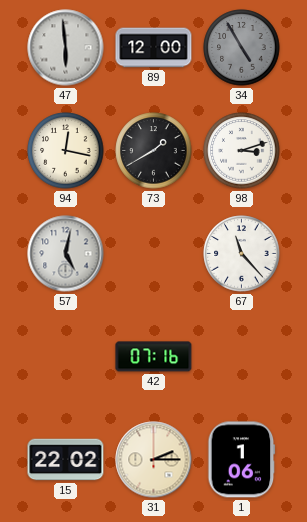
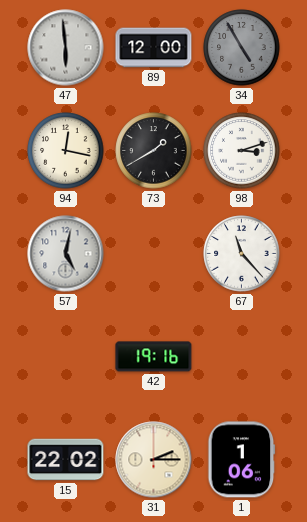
42: 07:16 -> 19:16
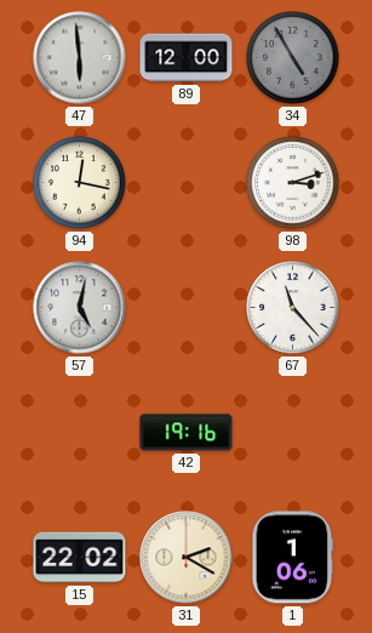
73: 1:40 -> none
31: 2:15 -> 2:20
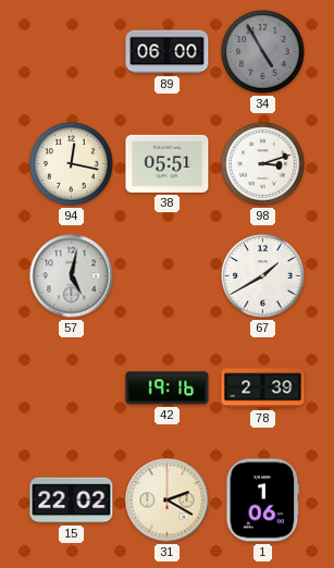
47: 5:59 -> none
89: 12:00 -> 06:00
38: none -> 05:51
67: 11:23 -> 1:40
78: none -> 2:39
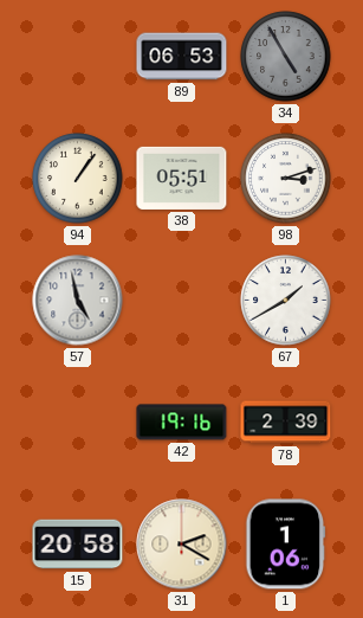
89: 06:00 -> 06:53
94: 12:17 -> 1:06
57: 5:02 -> 4:58
15: 22:02 -> 20:58
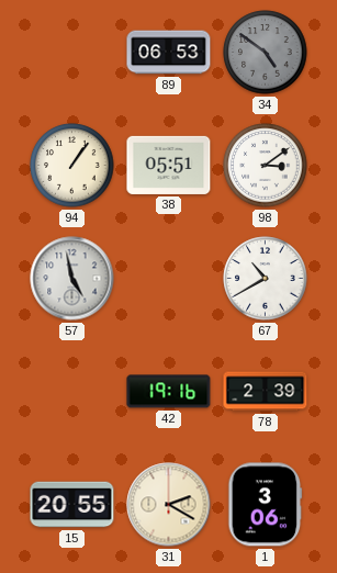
34: 4:55 -> 4:51
98: 3:12 -> 3:09
67: 1:40 -> 10:40
15: 20:58 -> 20:55
1: 1:06 -> 3:06
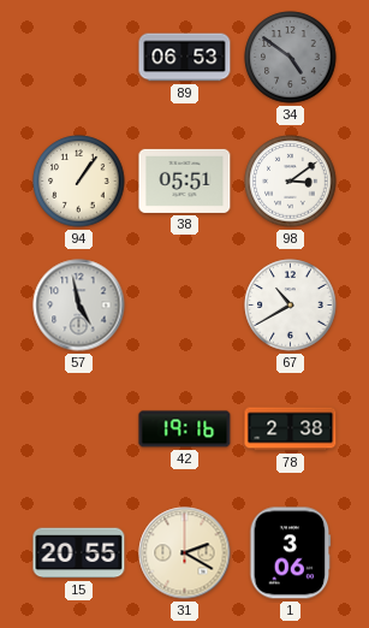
78: 2:39 -> 2:38
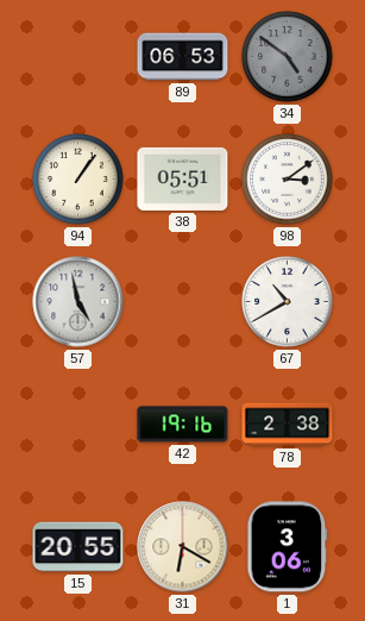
31: 2:20 -> 6:20
